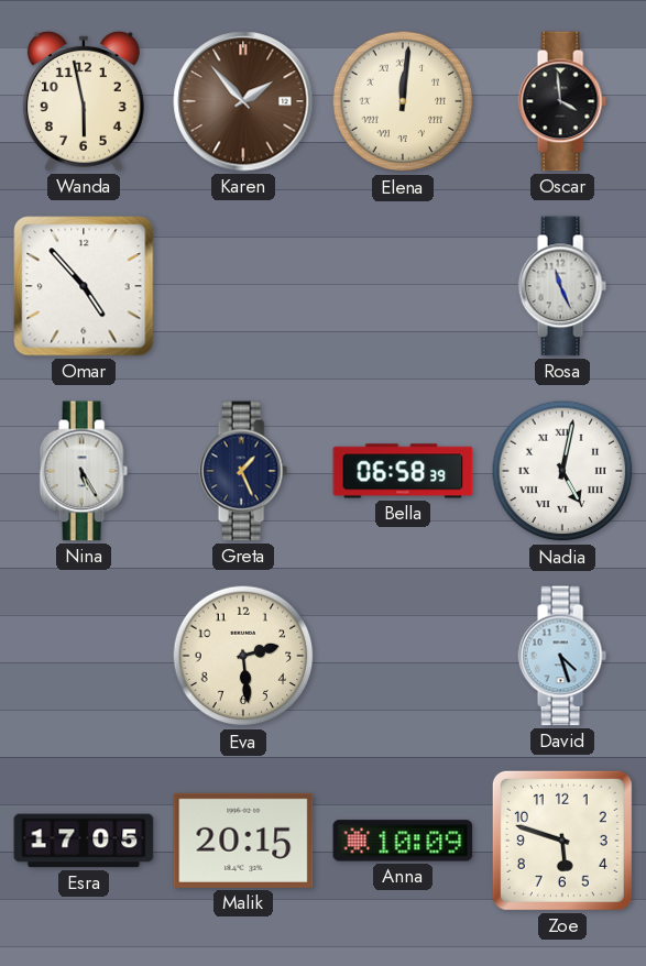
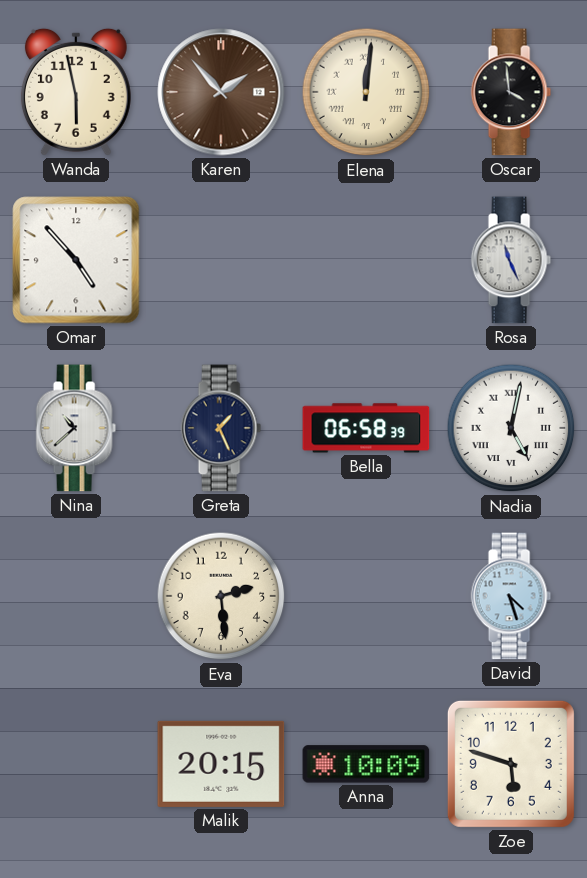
Nina: 5:25 -> 10:38
Esra: 17:05 -> none
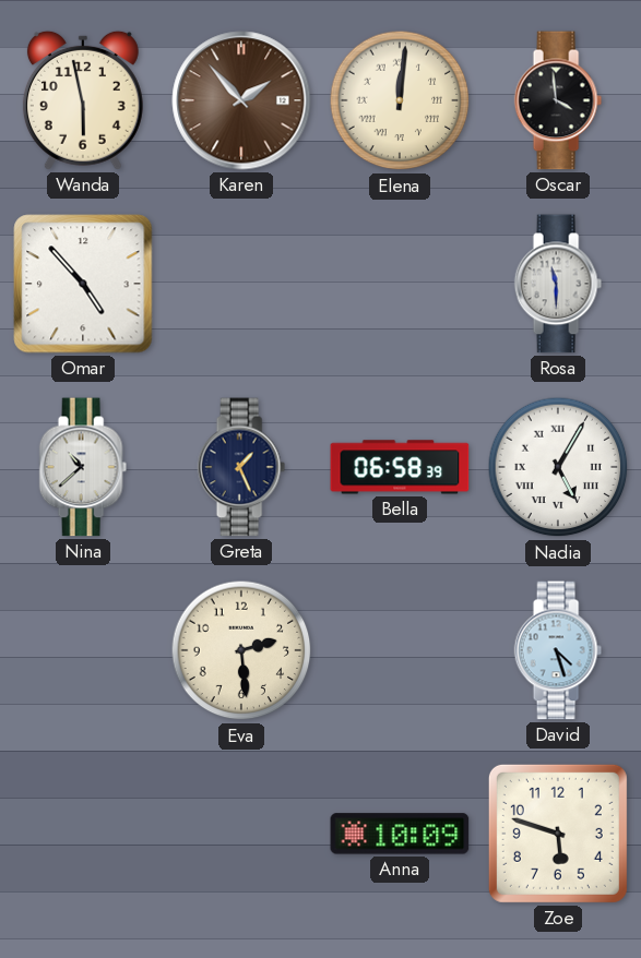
Rosa: 11:26 -> 11:30
Nadia: 5:02 -> 5:05
Malik: 20:15 -> none
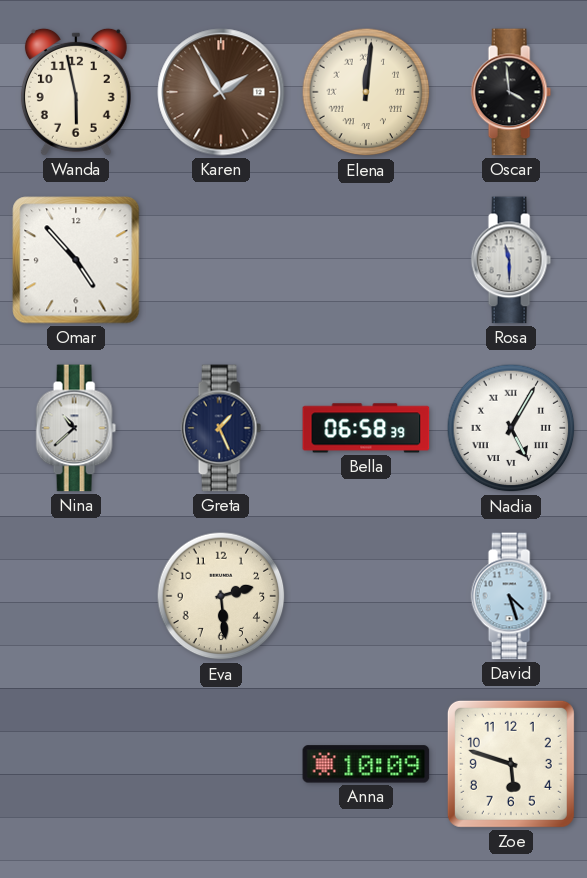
Karen: 1:53 -> 1:55
